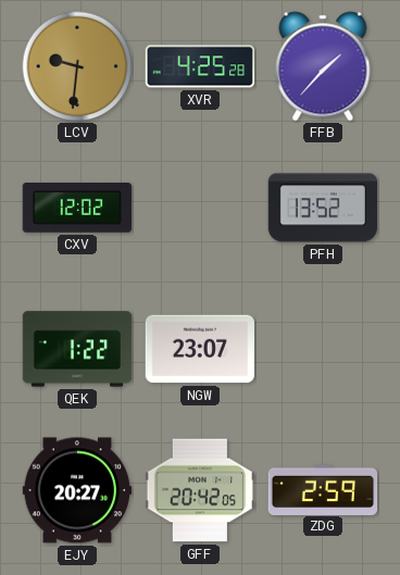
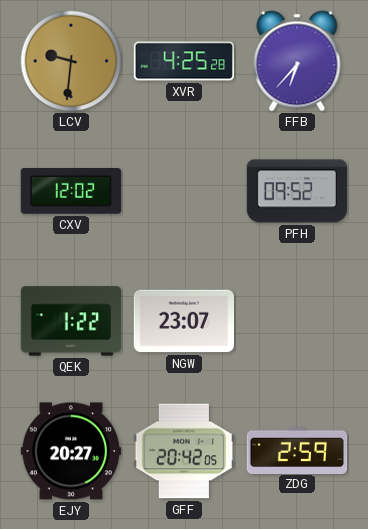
FFB: 1:37 -> 6:37
PFH: 13:52 -> 09:52
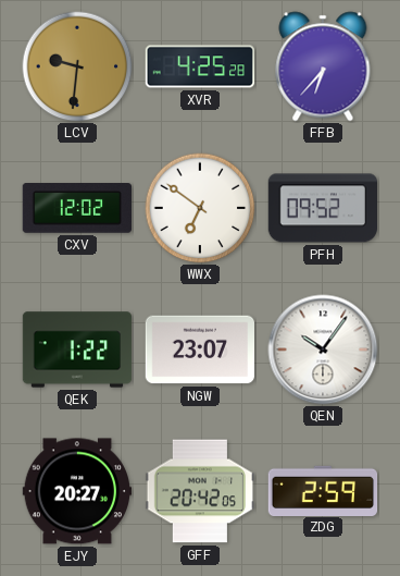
WWX: none -> 6:51
QEN: none -> 10:06
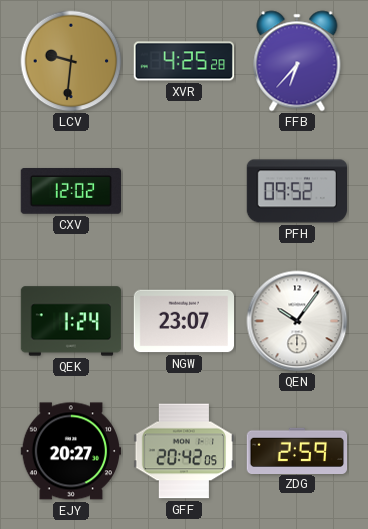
WWX: 6:51 -> none
QEK: 1:22 -> 1:24
